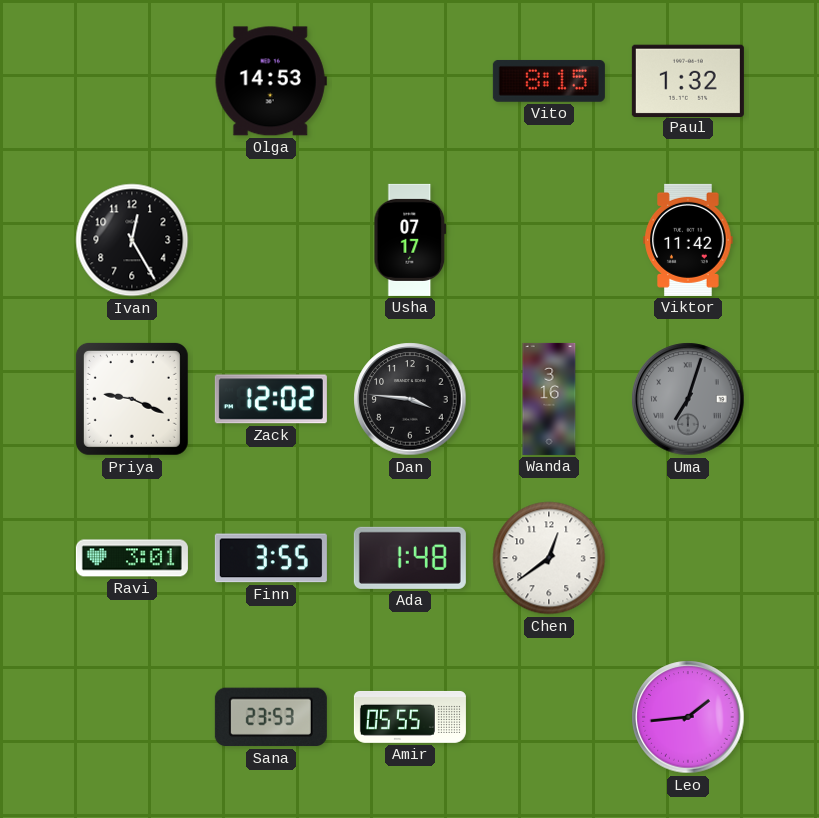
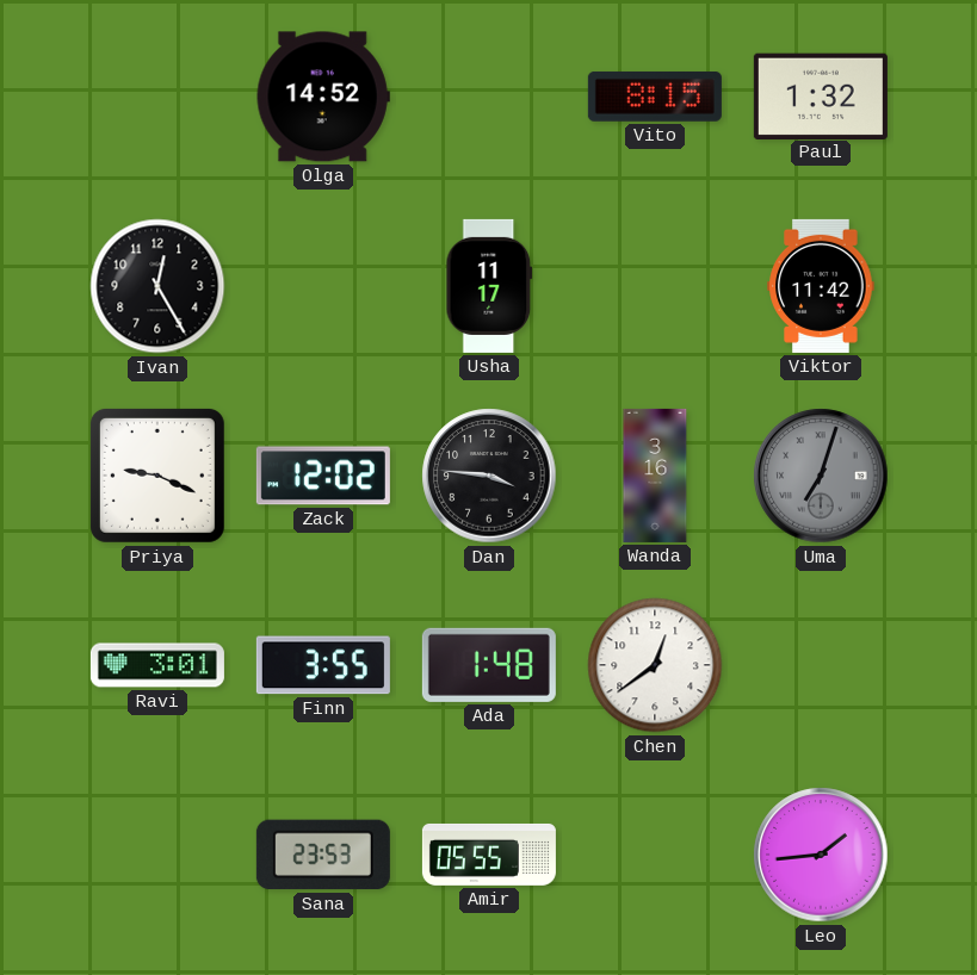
Olga: 14:53 -> 14:52
Usha: 07:17 -> 11:17
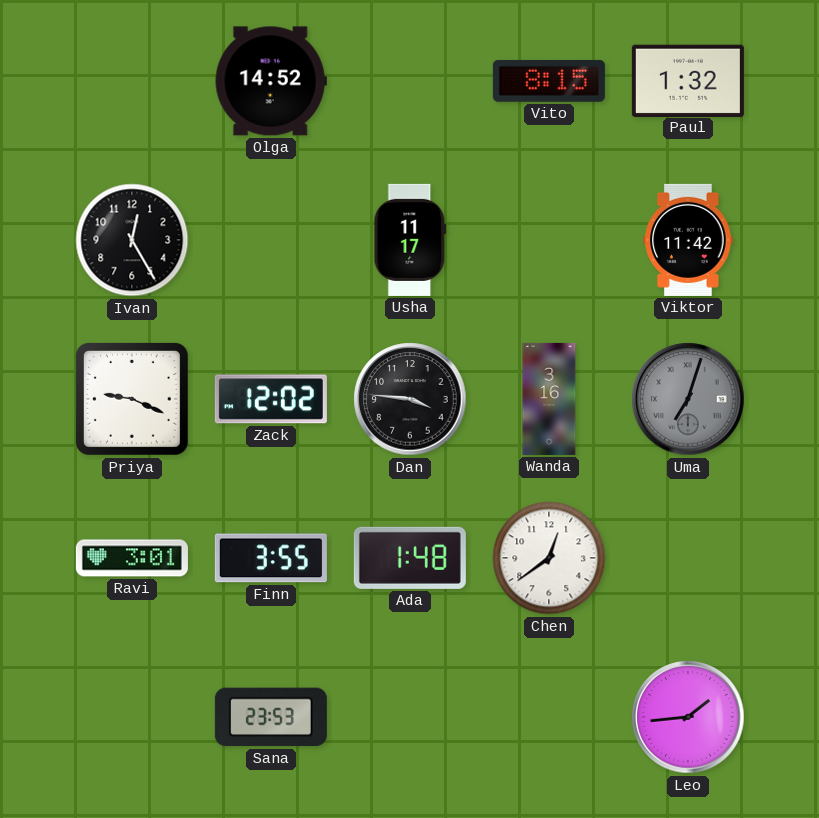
Amir: 05:55 -> none
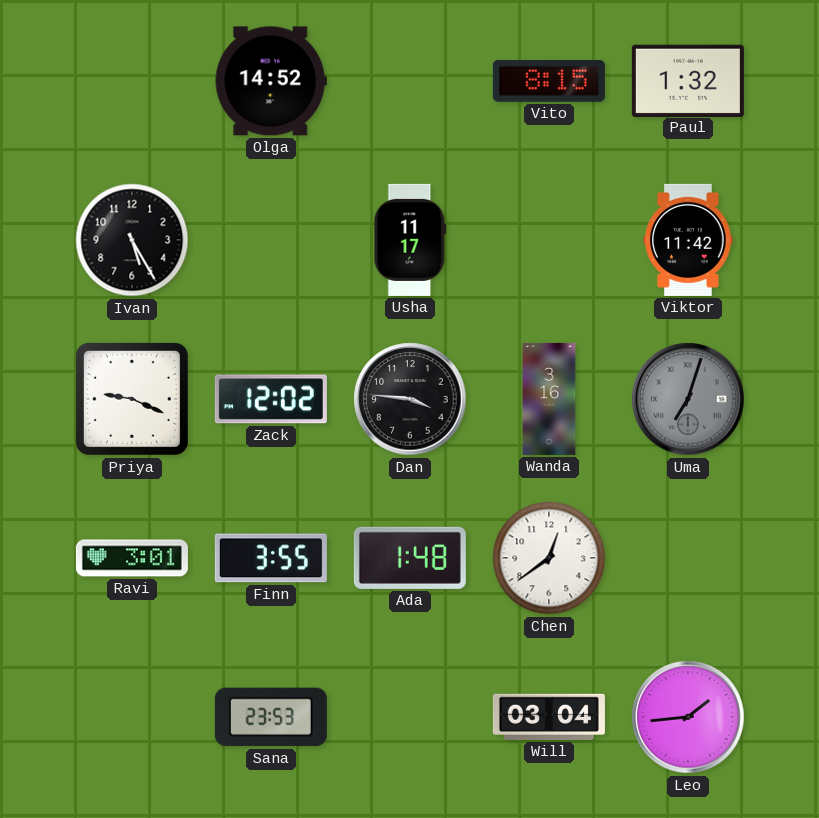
Ivan: 12:25 -> 5:25
Will: none -> 03:04
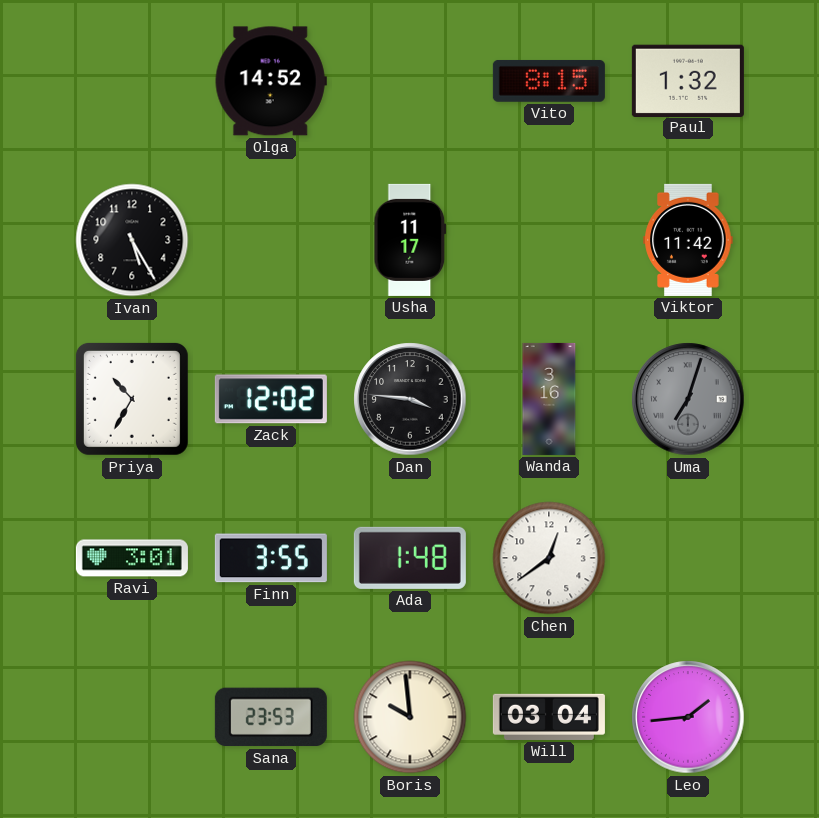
Priya: 9:19 -> 10:35
Boris: none -> 9:59
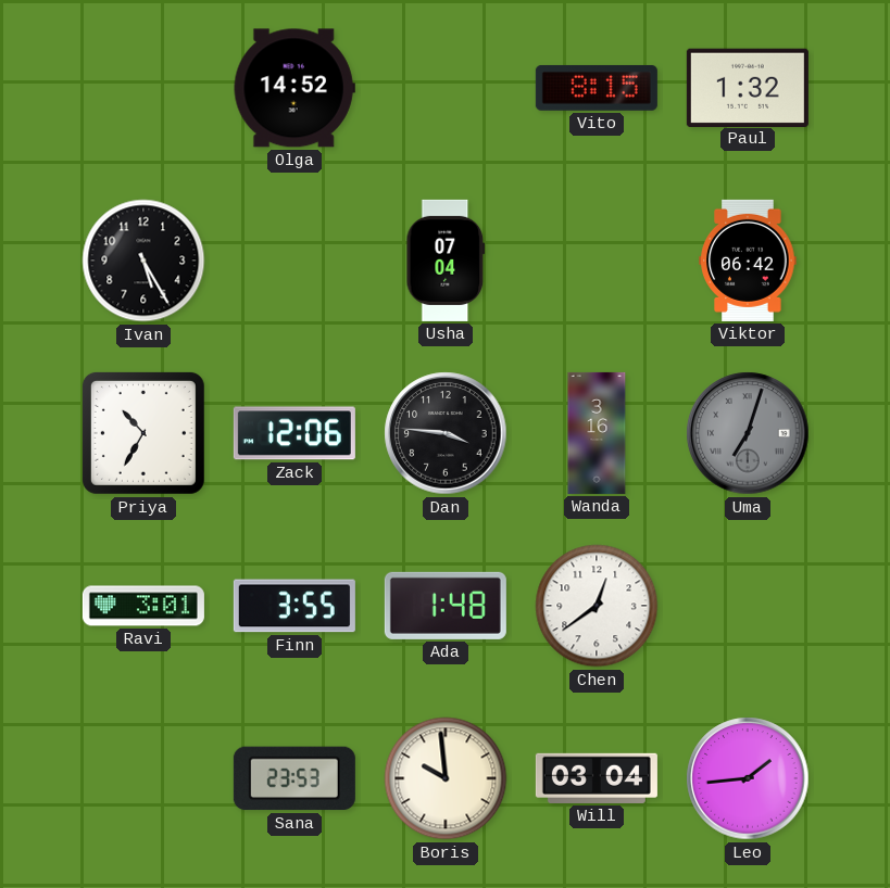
Usha: 11:17 -> 07:04
Viktor: 11:42 -> 06:42
Zack: 12:02 -> 12:06
